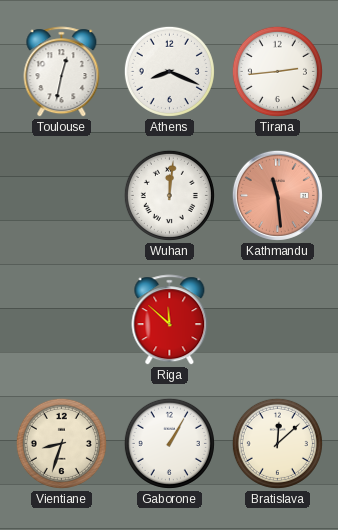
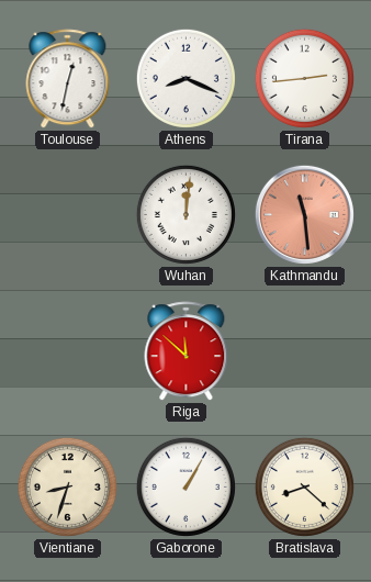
Bratislava: 12:08 -> 8:22
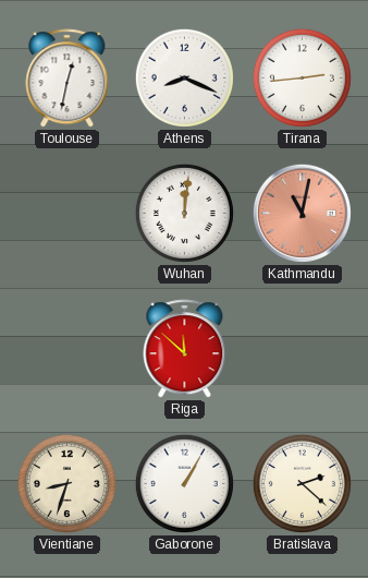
Kathmandu: 11:29 -> 11:02
Bratislava: 8:22 -> 2:22
